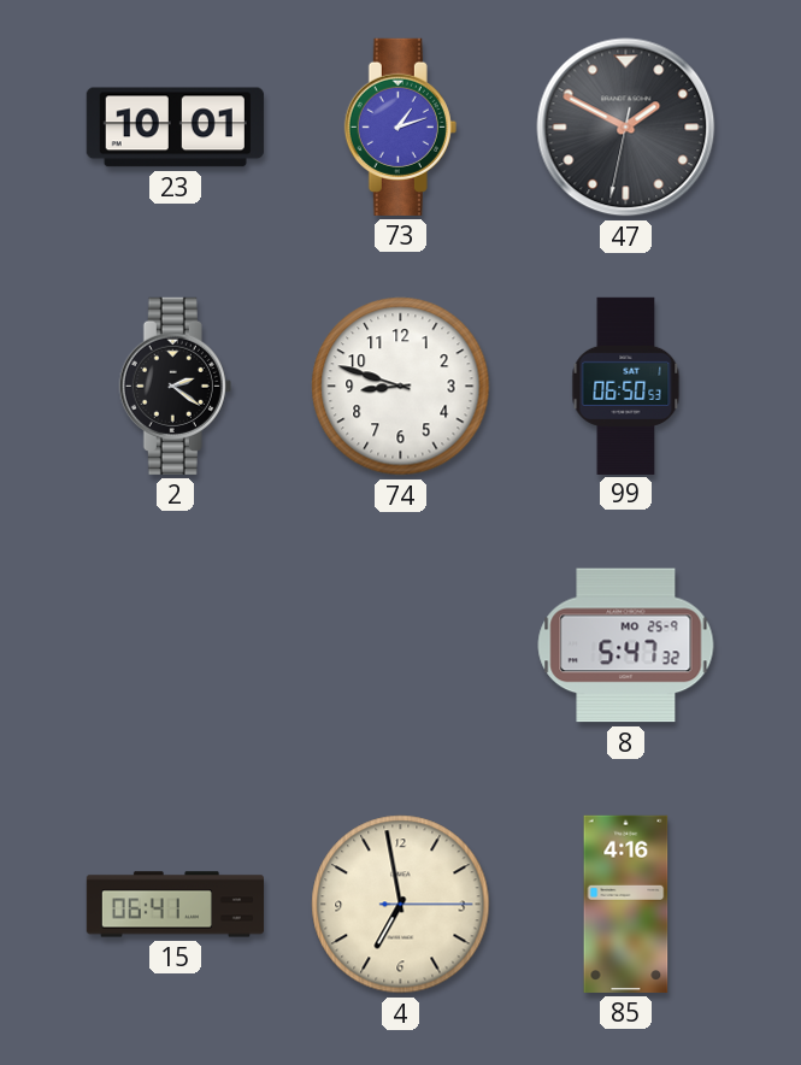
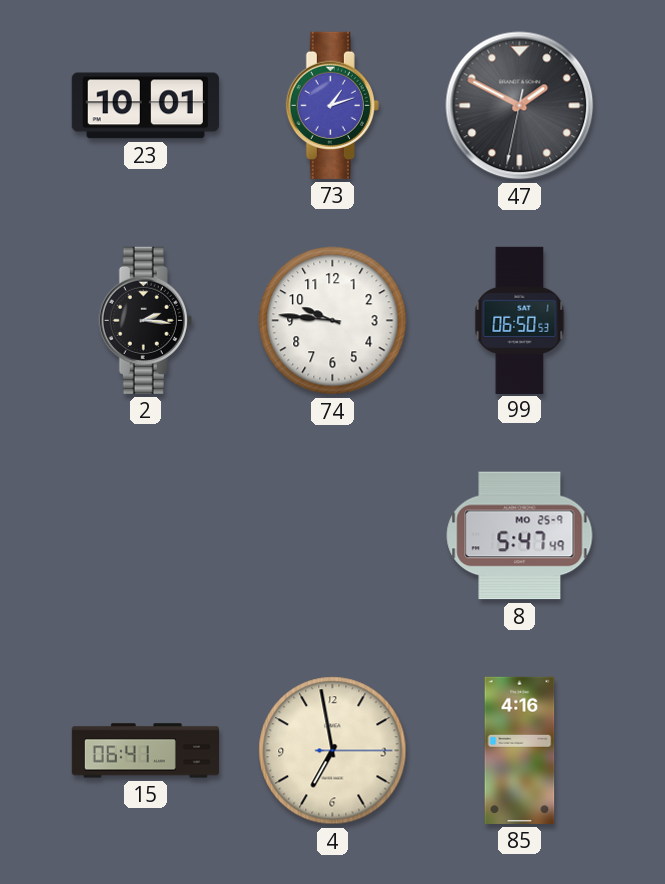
2: 2:21 -> 2:16
74: 8:48 -> 9:46
8: 5:47:32 -> 5:47:49
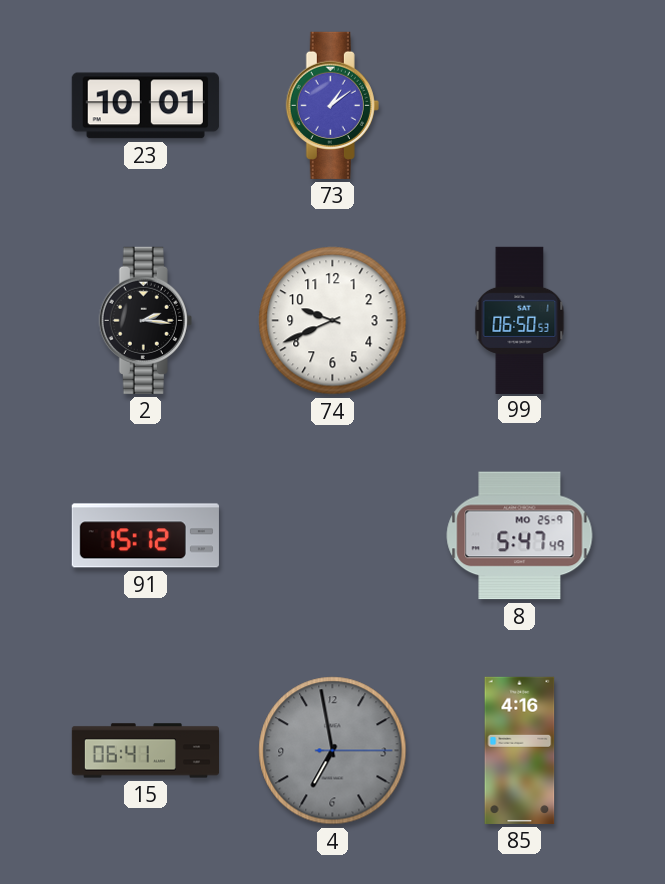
73: 1:12 -> 1:09
47: 1:49 -> none
74: 9:46 -> 9:41
91: none -> 15:12
4 dial: cream -> grey
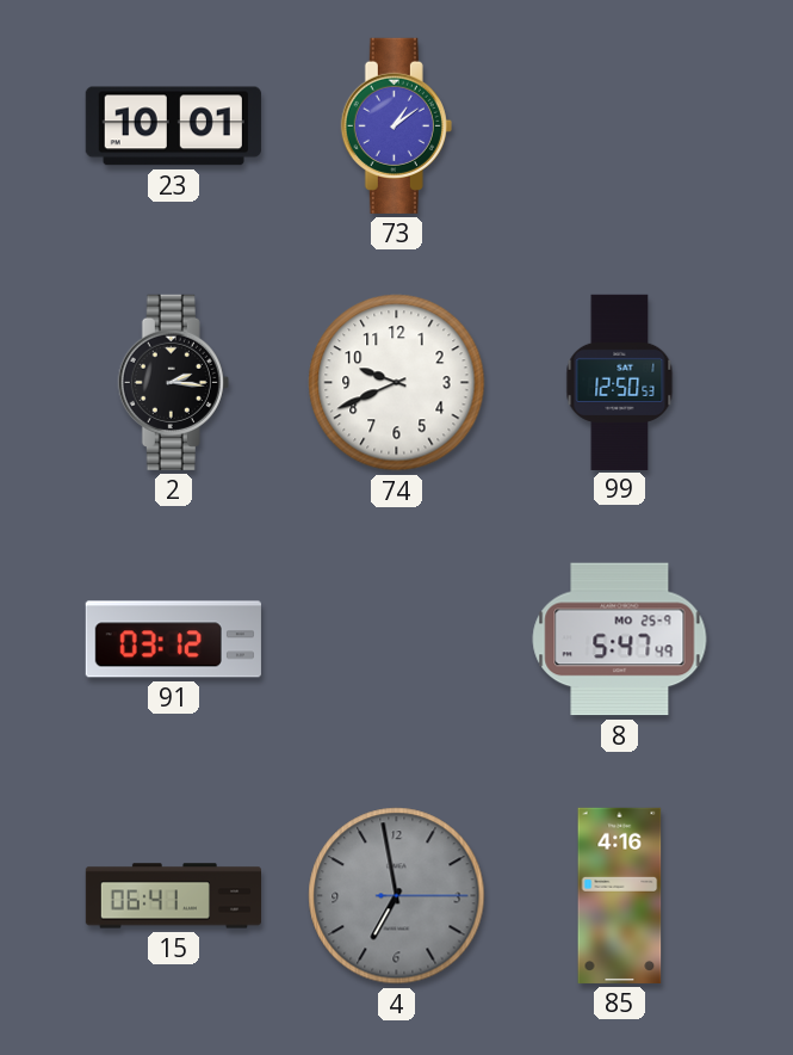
99: 06:50 -> 12:50
91: 15:12 -> 03:12
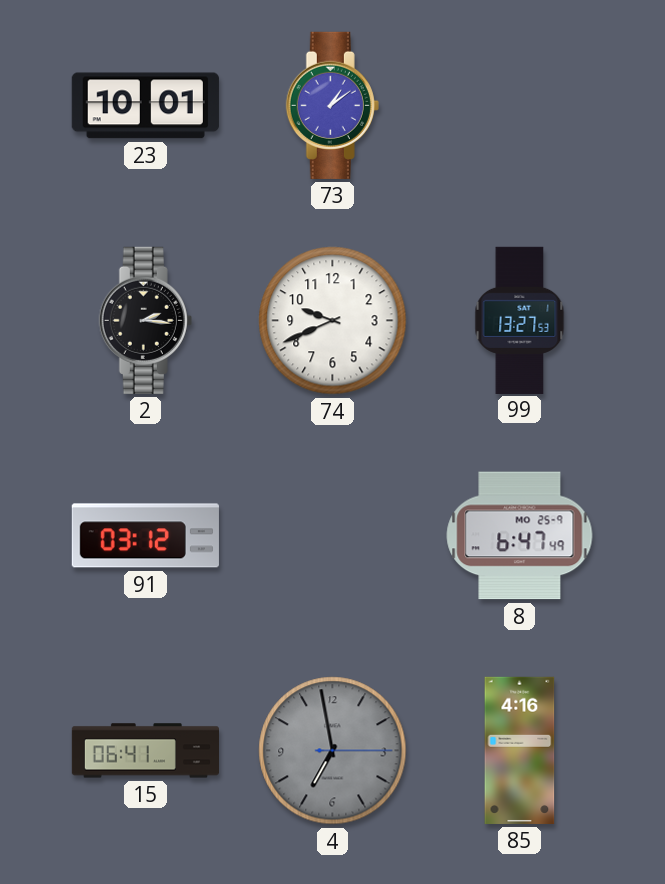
99: 12:50 -> 13:27
8: 5:47 -> 6:47
